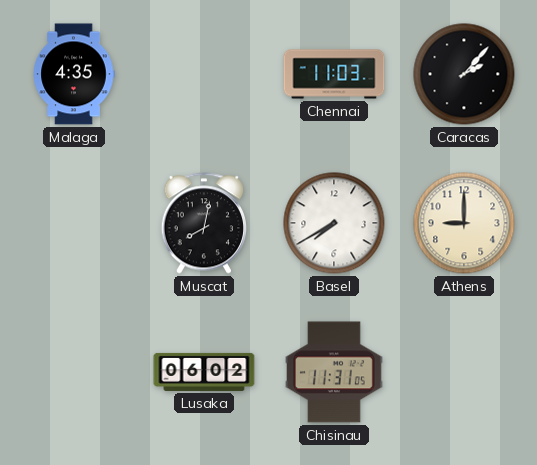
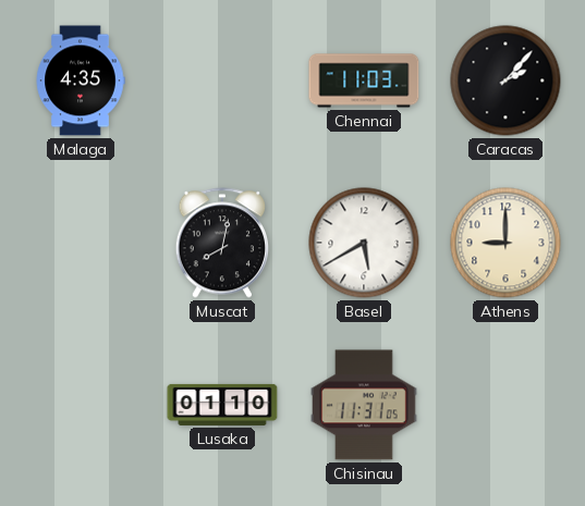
Basel: 7:40 -> 5:40
Lusaka: 06:02 -> 01:10
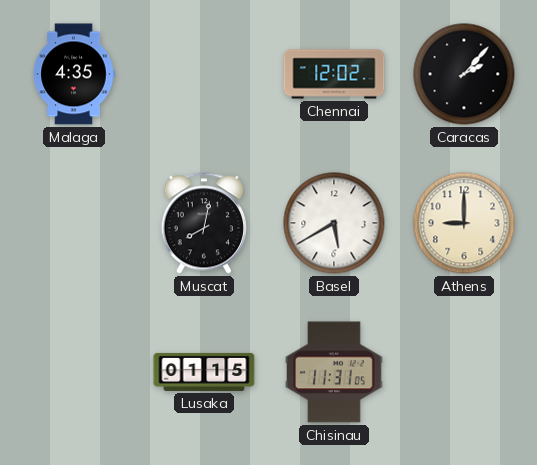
Chennai: 11:03 -> 12:02
Lusaka: 01:10 -> 01:15
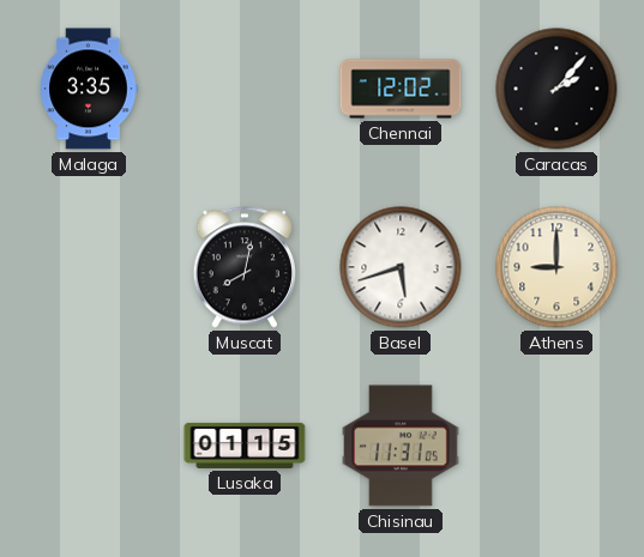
Malaga: 4:35 -> 3:35
Basel: 5:40 -> 5:42
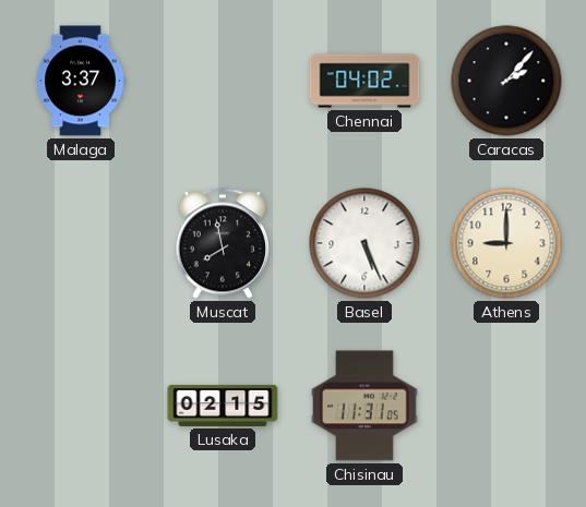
Malaga: 3:35 -> 3:37
Chennai: 12:02 -> 04:02
Muscat: 8:02 -> 7:58
Basel: 5:42 -> 5:26
Lusaka: 01:15 -> 02:15
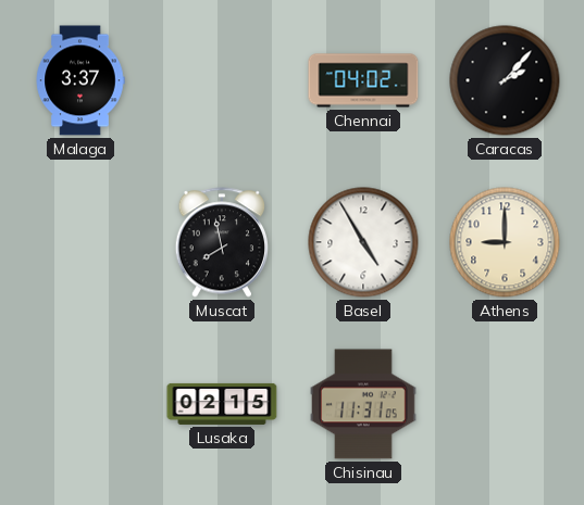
Basel: 5:26 -> 4:55
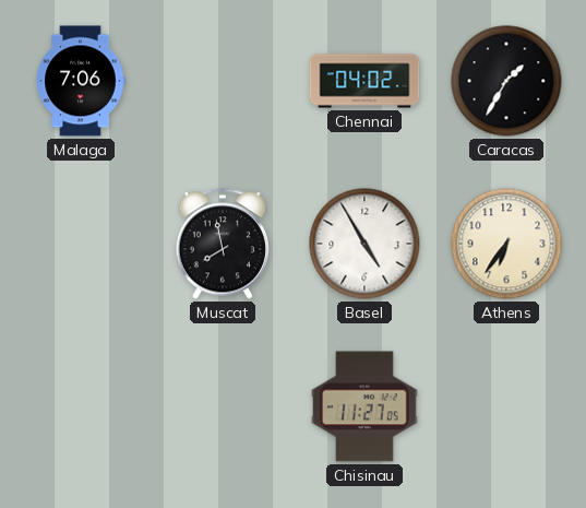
Malaga: 3:37 -> 7:06
Caracas: 2:07 -> 1:35
Athens: 9:00 -> 6:36
Lusaka: 02:15 -> none
Chisinau: 11:31 -> 11:27
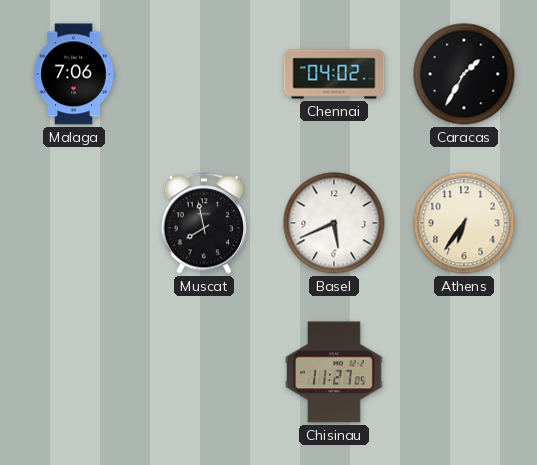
Basel: 4:55 -> 5:41
